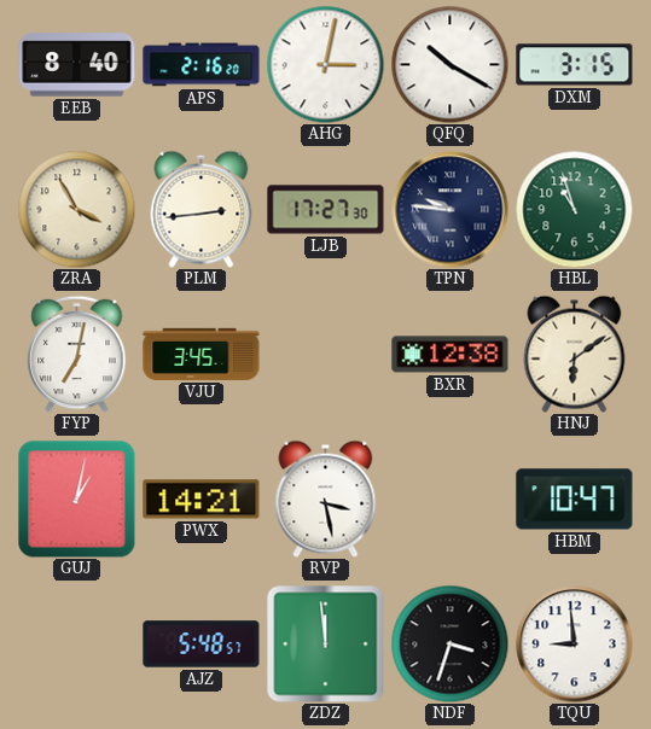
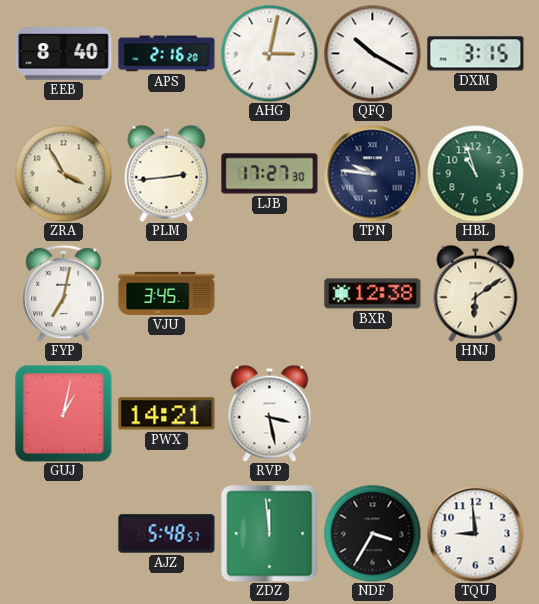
HBM: 10:47 -> none
NDF: 3:33 -> 3:35
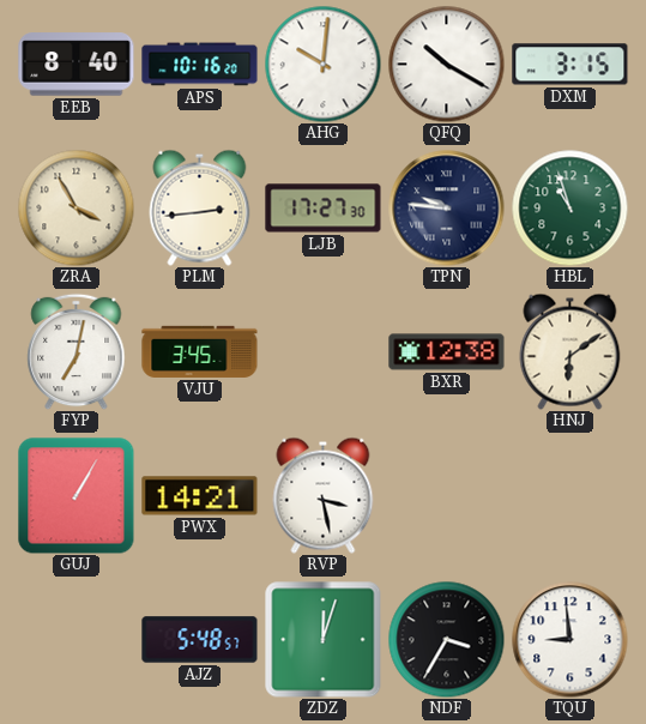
APS: 2:16 -> 10:16
AHG: 3:02 -> 10:01
GUJ: 1:02 -> 1:05
ZDZ: 11:59 -> 12:03
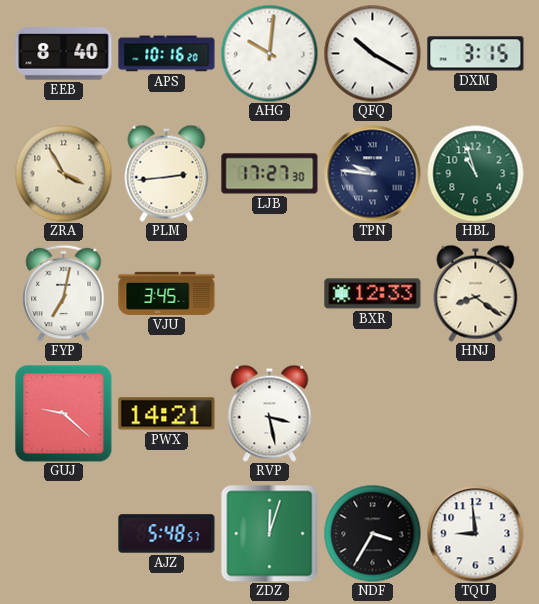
BXR: 12:38 -> 12:33
HNJ: 6:09 -> 8:21
GUJ: 1:05 -> 9:22
